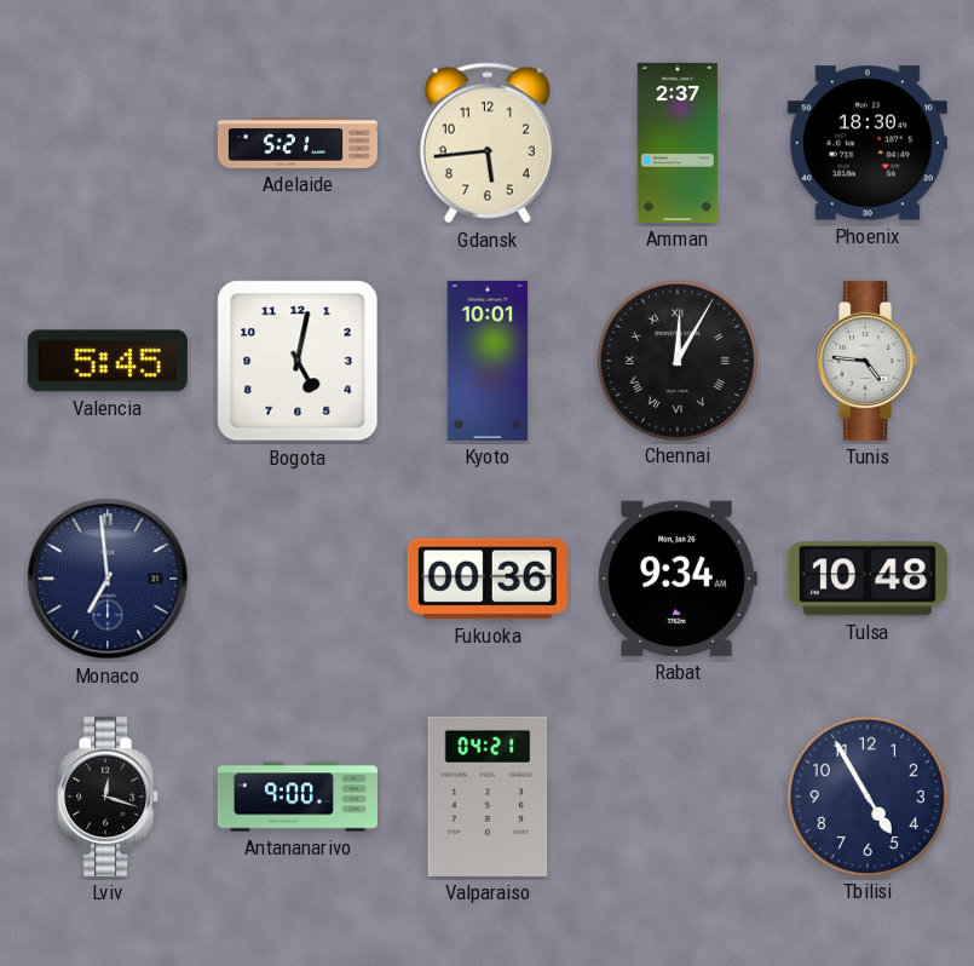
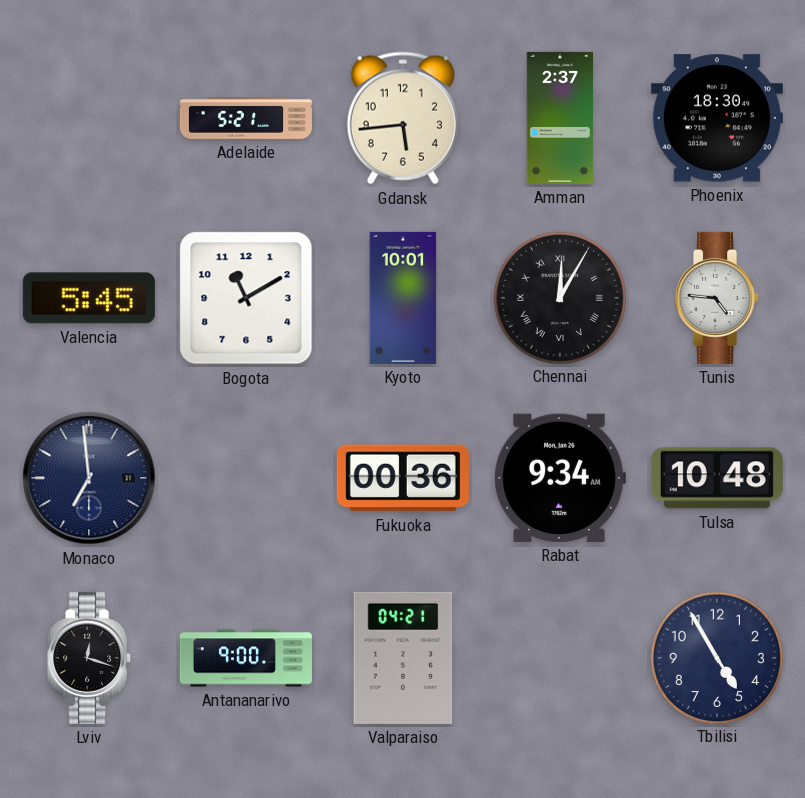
Bogota: 5:02 -> 11:10
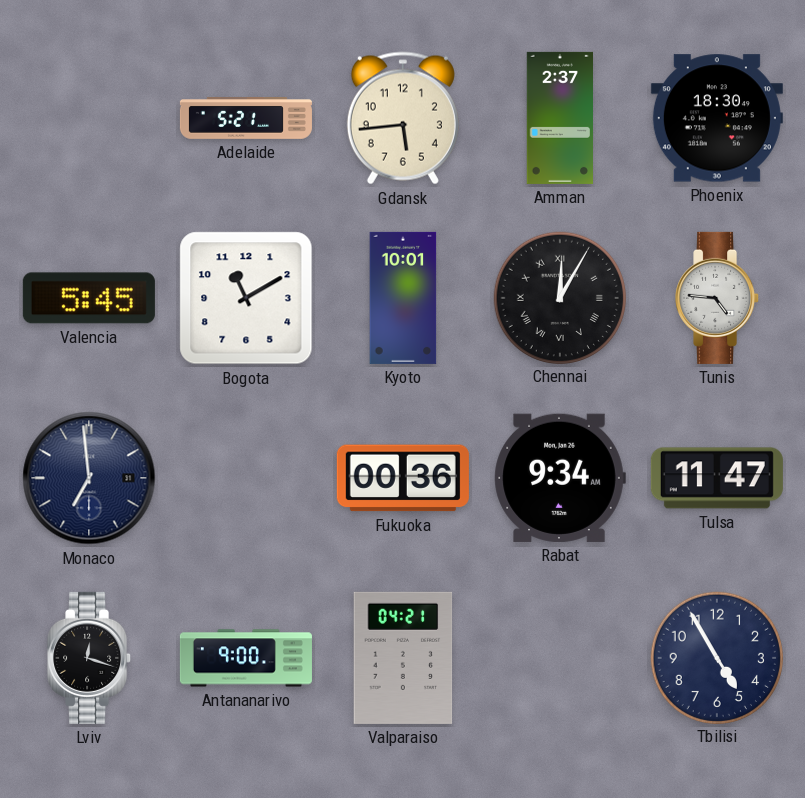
Tulsa: 10:48 -> 11:47
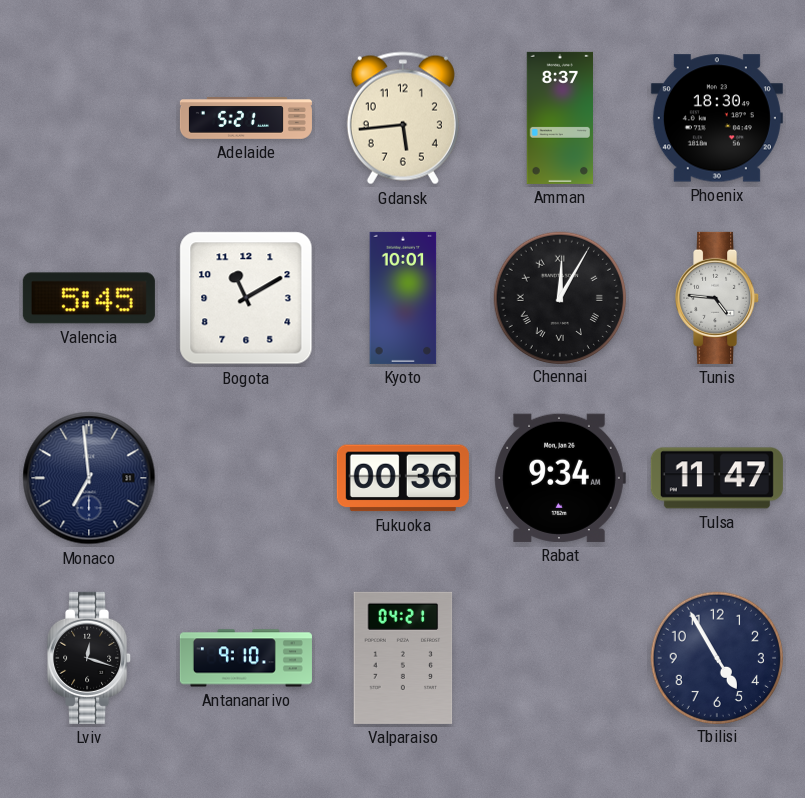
Amman: 2:37 -> 8:37
Antananarivo: 9:00 -> 9:10
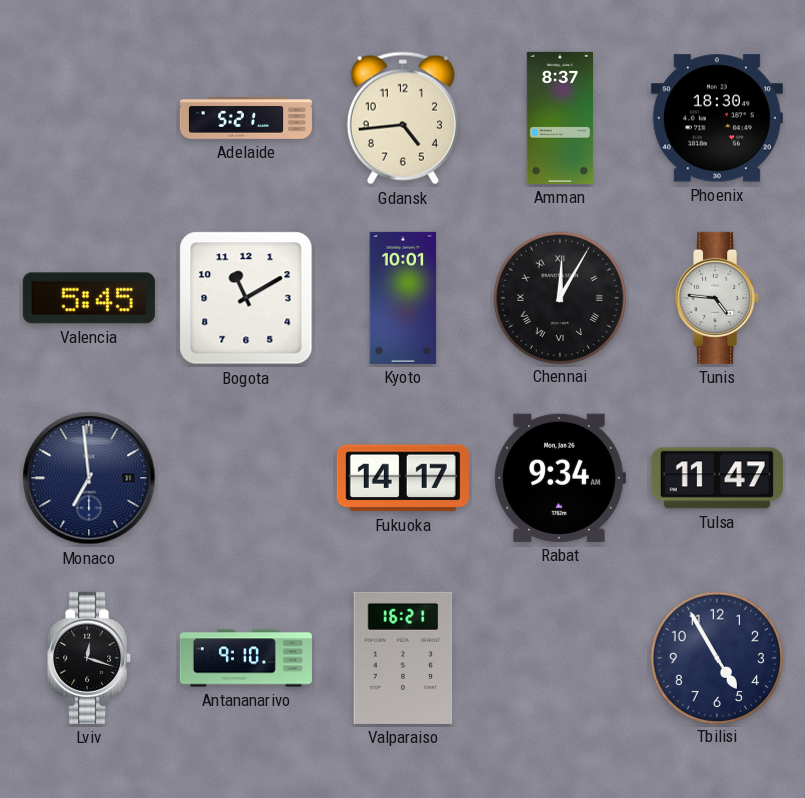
Gdansk: 5:44 -> 4:44
Fukuoka: 00:36 -> 14:17
Valparaiso: 04:21 -> 16:21
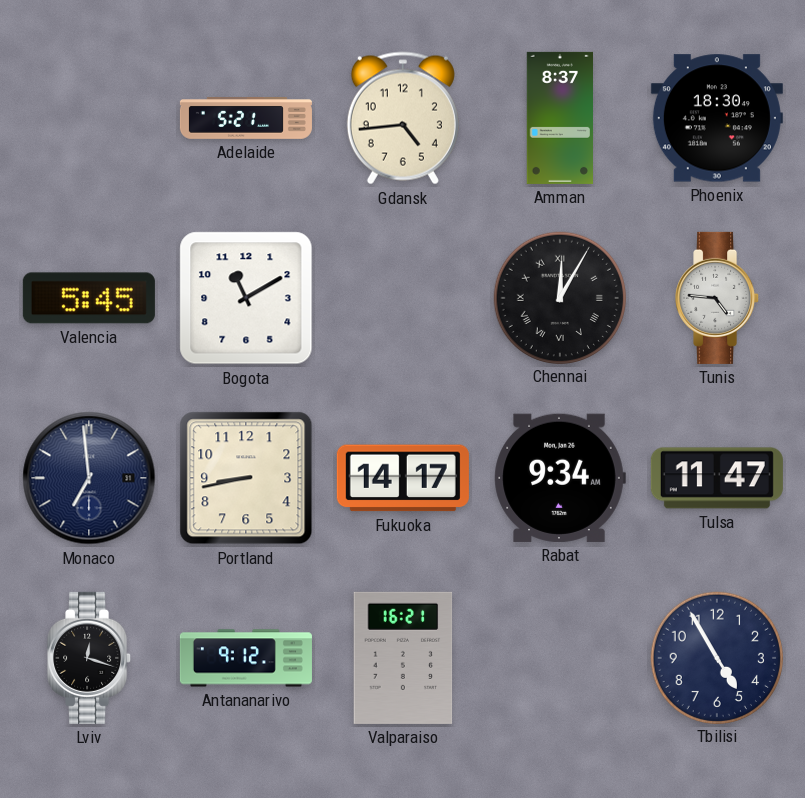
Kyoto: 10:01 -> none
Portland: none -> 8:43
Antananarivo: 9:10 -> 9:12
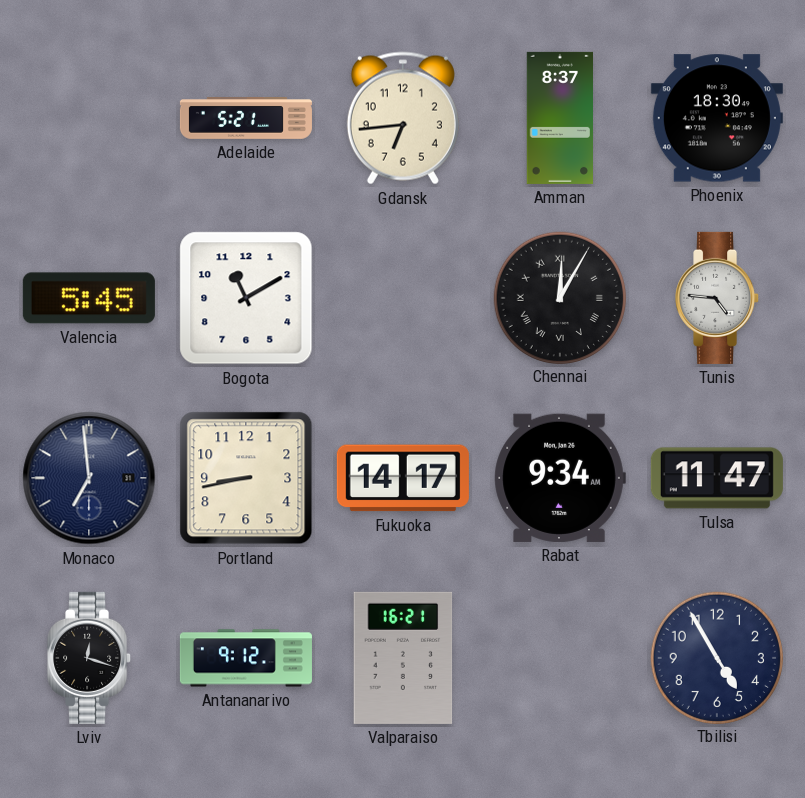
Gdansk: 4:44 -> 6:44
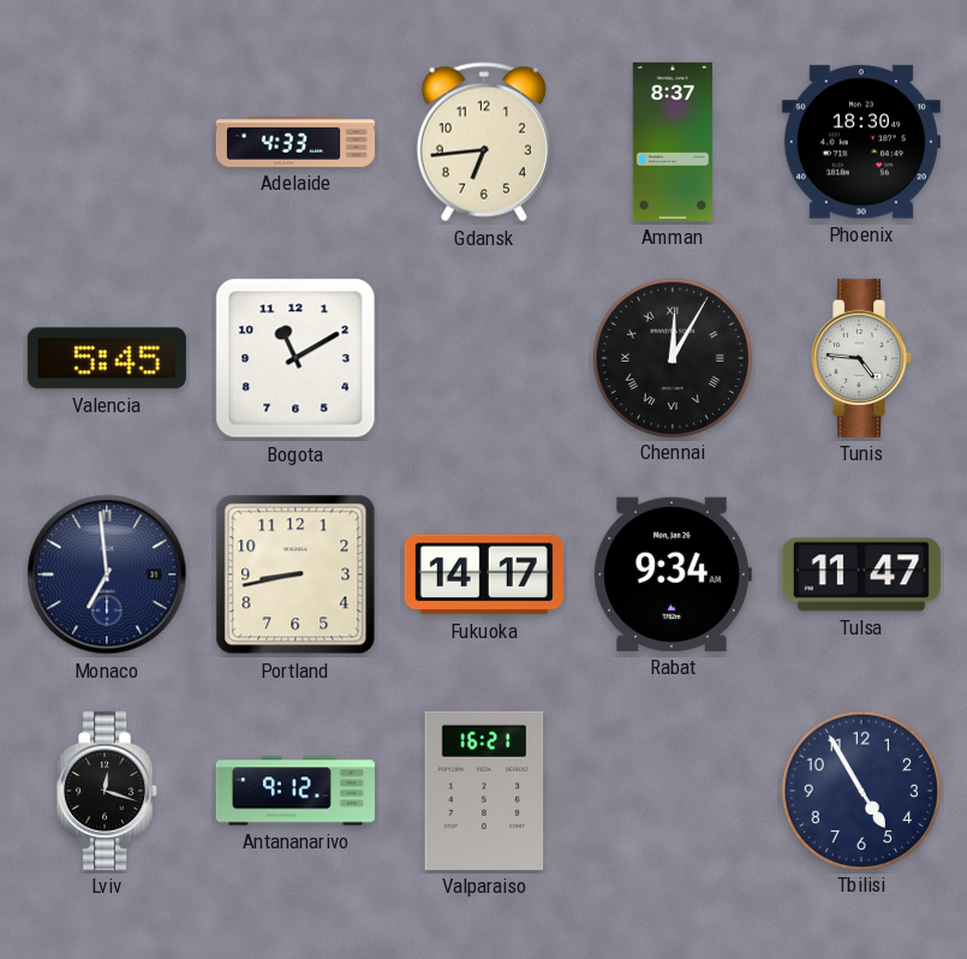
Adelaide: 5:21 -> 4:33
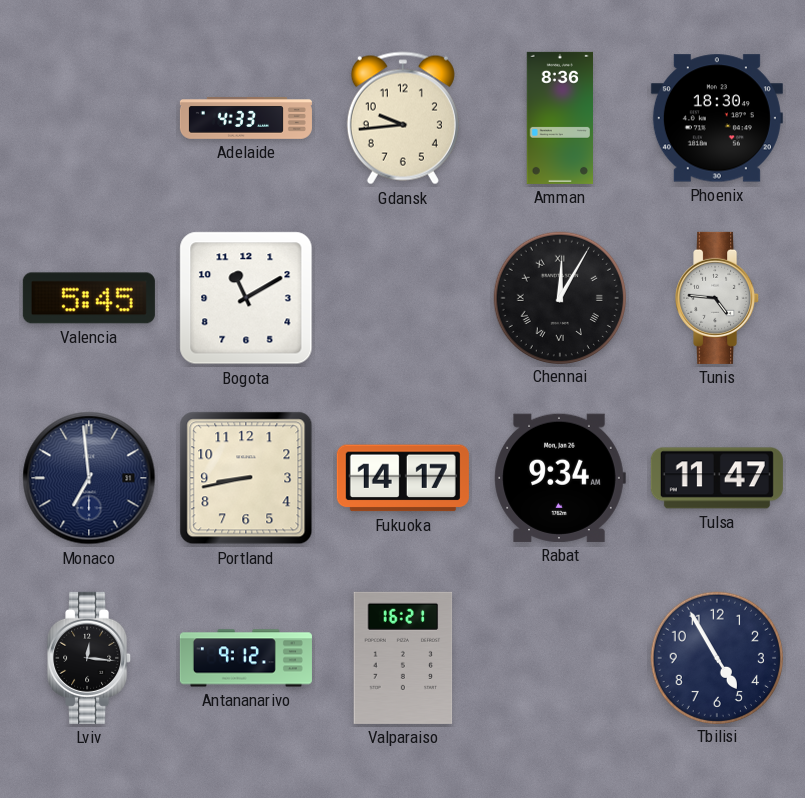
Gdansk: 6:44 -> 9:44
Amman: 8:37 -> 8:36
Lviv: 12:18 -> 12:16
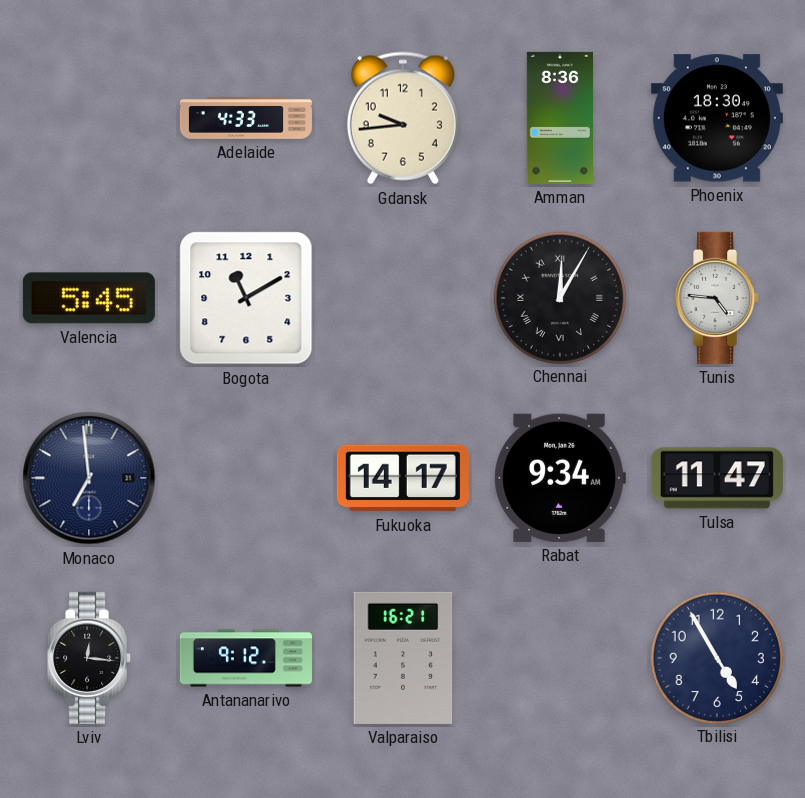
Portland: 8:43 -> none
